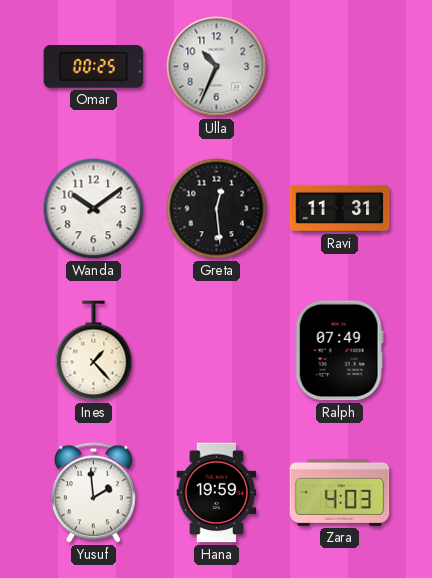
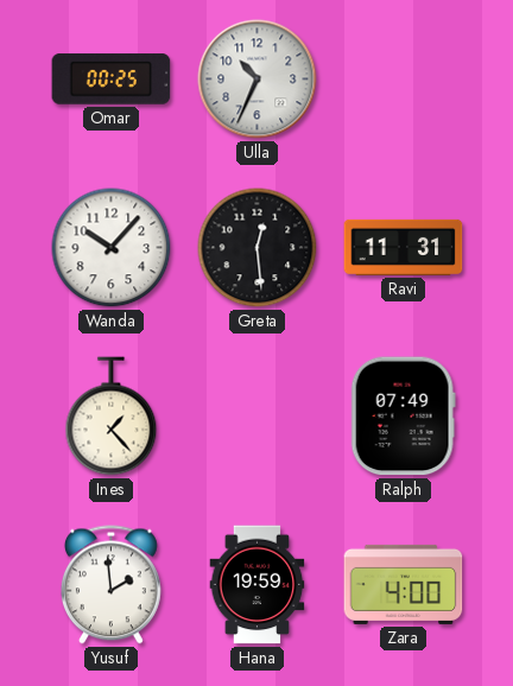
Wanda: 10:09 -> 10:07
Zara: 4:03 -> 4:00
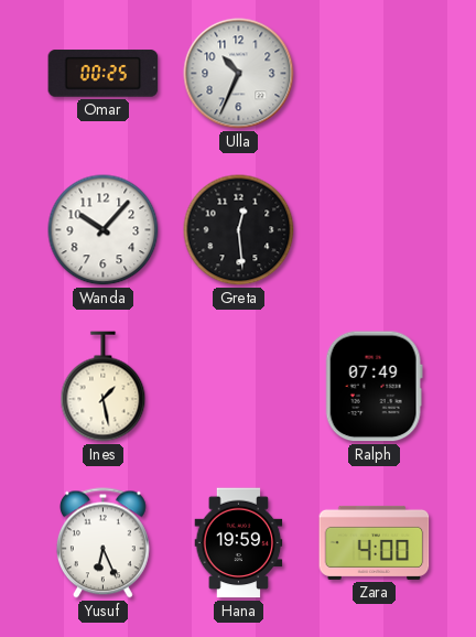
Ravi: 11:31 -> none
Ines: 1:23 -> 1:28
Yusuf: 1:59 -> 6:26
